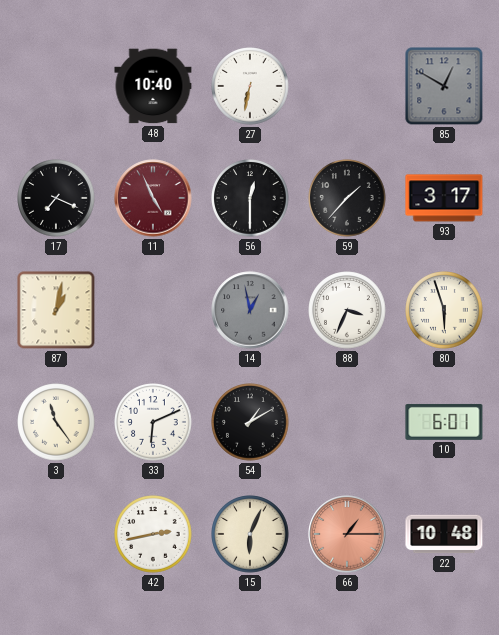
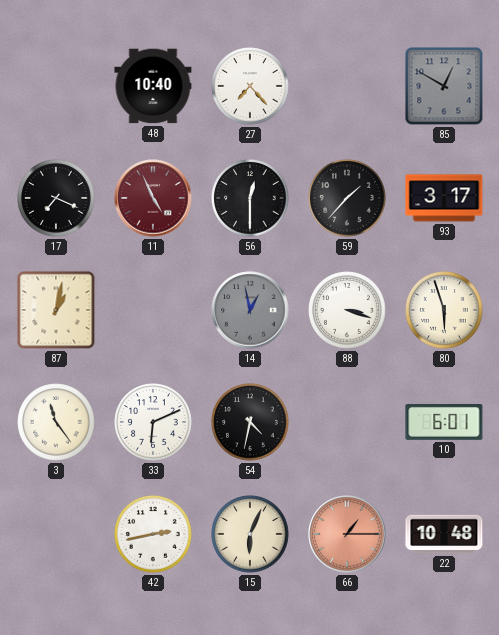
27: 6:32 -> 7:23
88: 3:34 -> 3:18
54: 1:10 -> 4:32
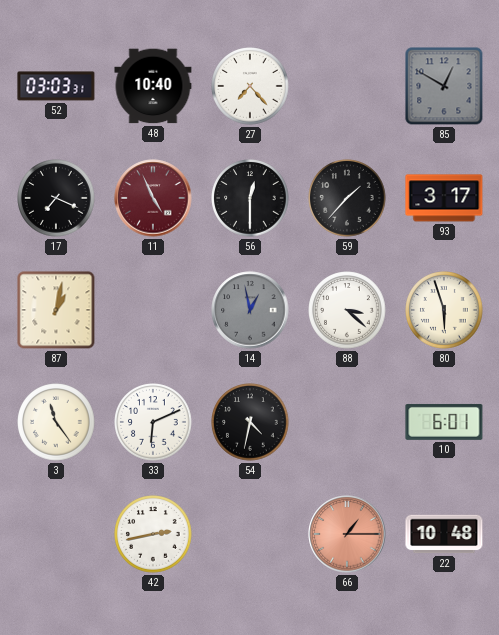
52: none -> 03:03
88: 3:18 -> 3:22
15: 6:04 -> none
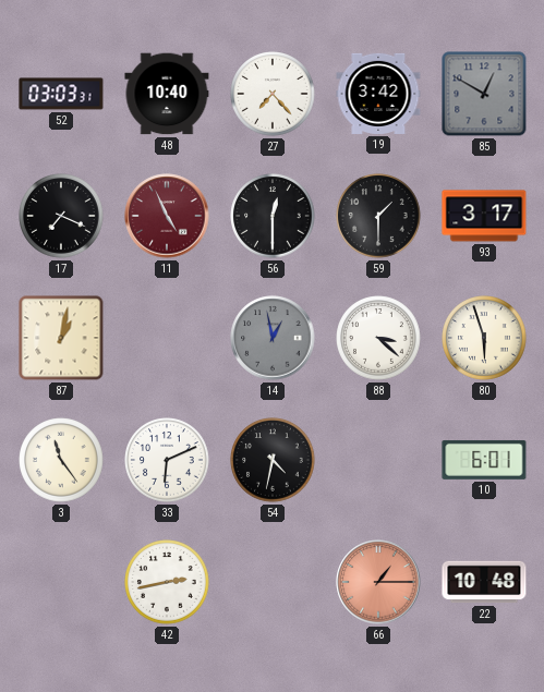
19: none -> 3:42
59: 1:37 -> 1:30
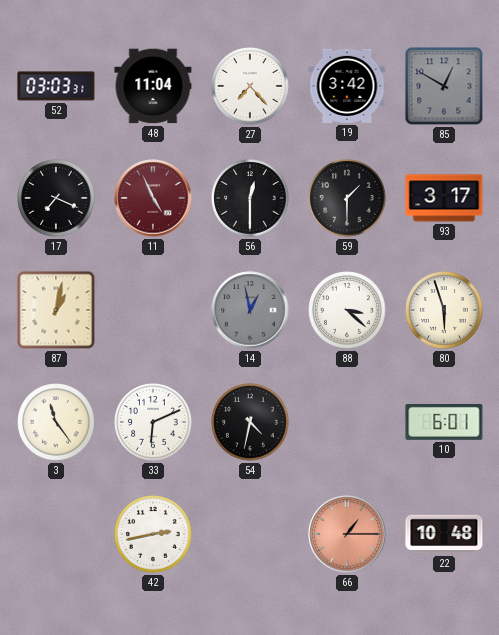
48: 10:40 -> 11:04
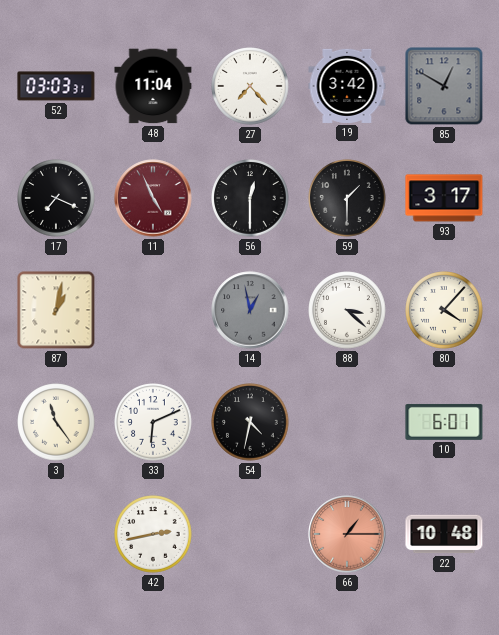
80: 5:57 -> 4:07
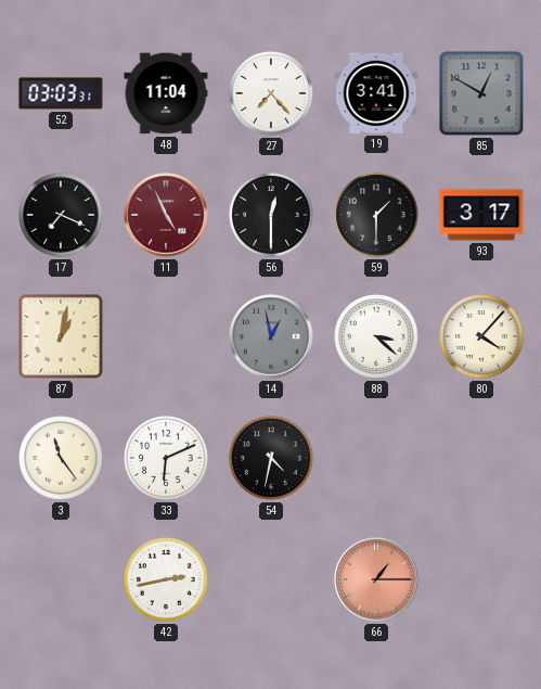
19: 3:42 -> 3:41
10: 6:01 -> none
22: 10:48 -> none
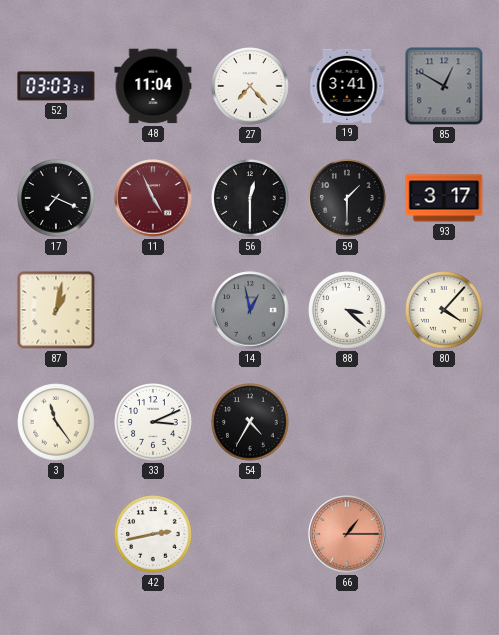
33: 6:11 -> 3:11
54: 4:32 -> 4:35
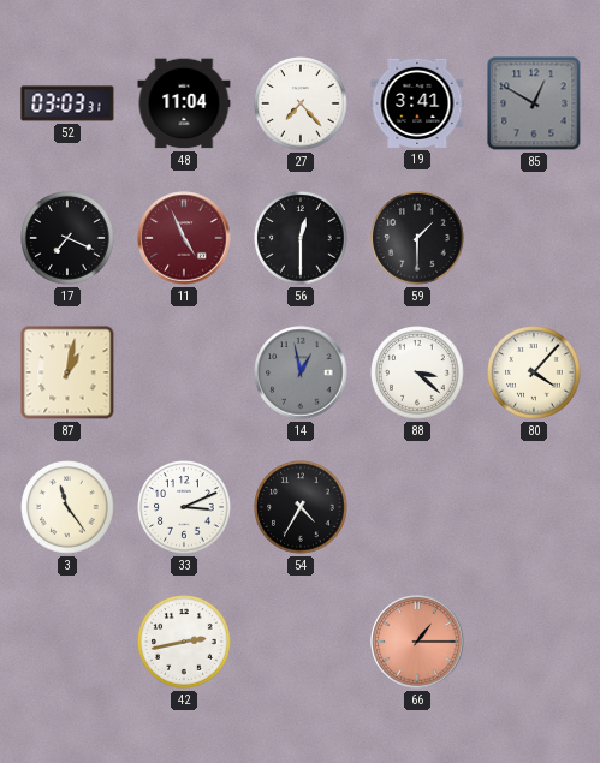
93: 3:17 -> none
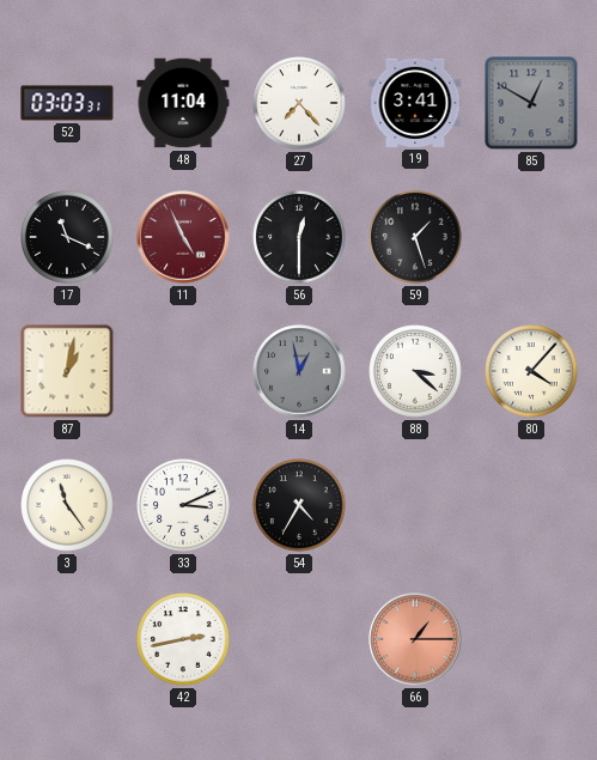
17: 7:19 -> 11:19
59: 1:30 -> 1:27
